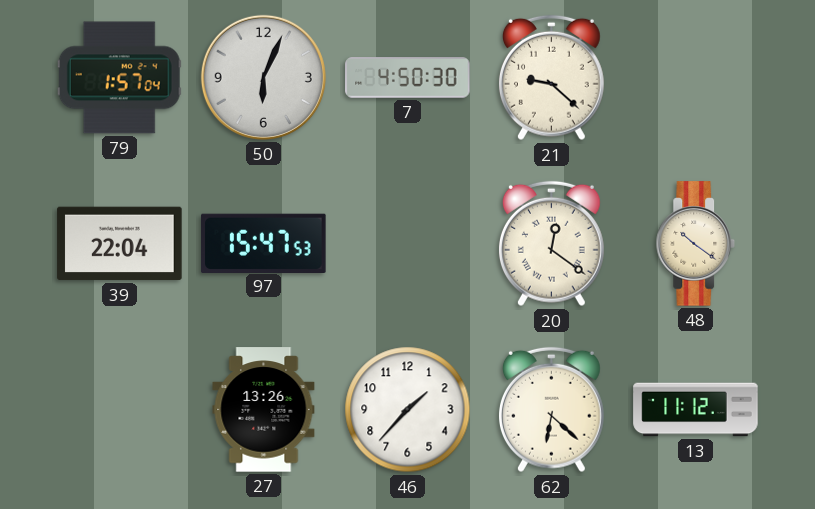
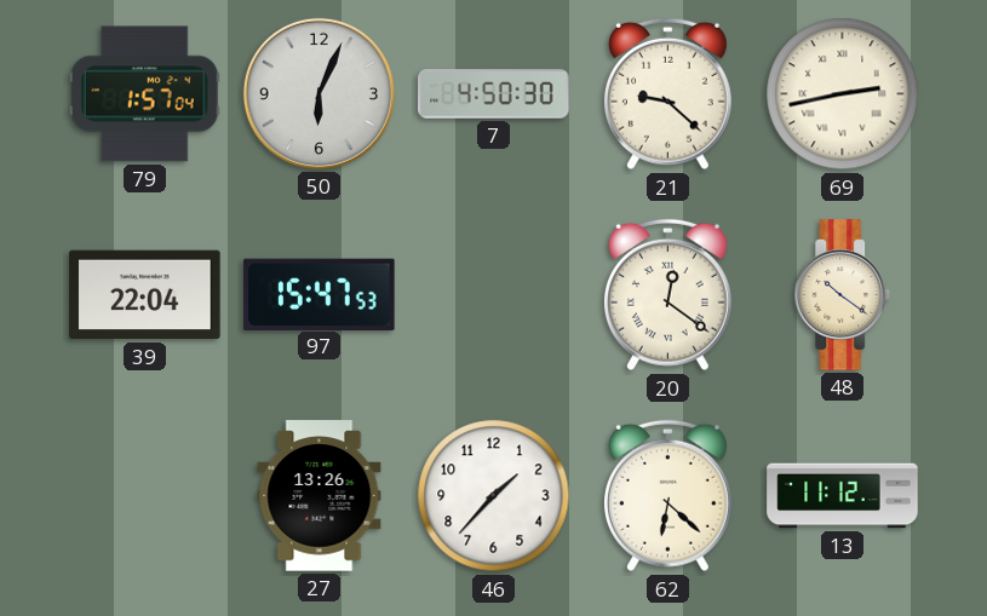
69: none -> 2:43
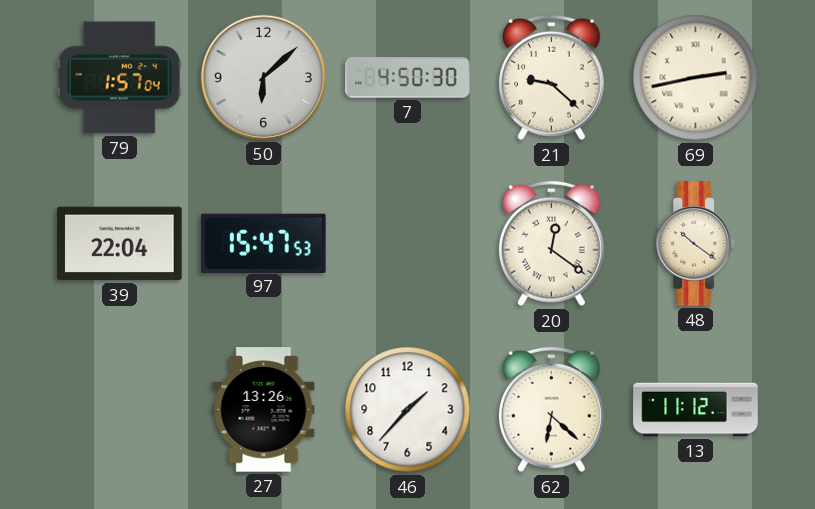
50: 6:04 -> 6:08
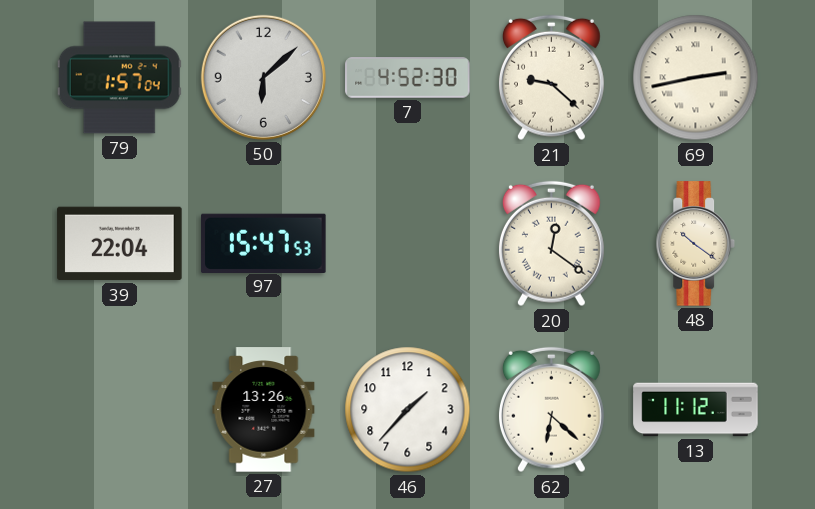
7: 4:50 -> 4:52
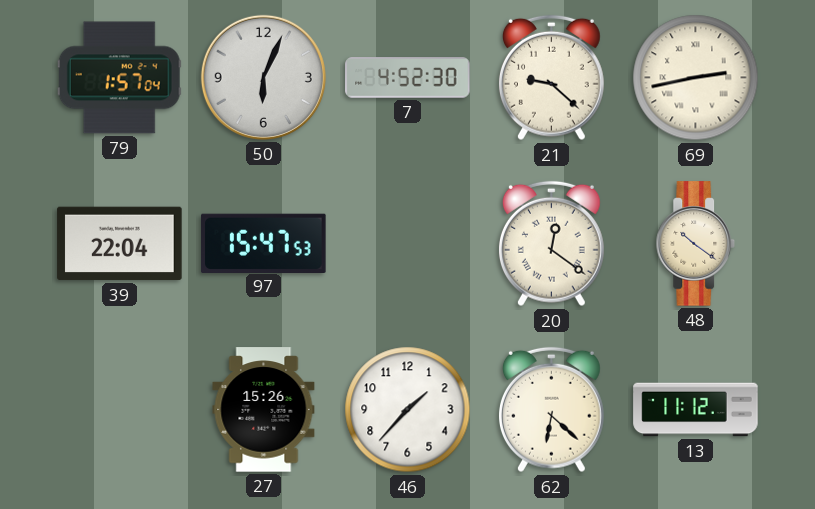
50: 6:08 -> 6:04
27: 13:26 -> 15:26
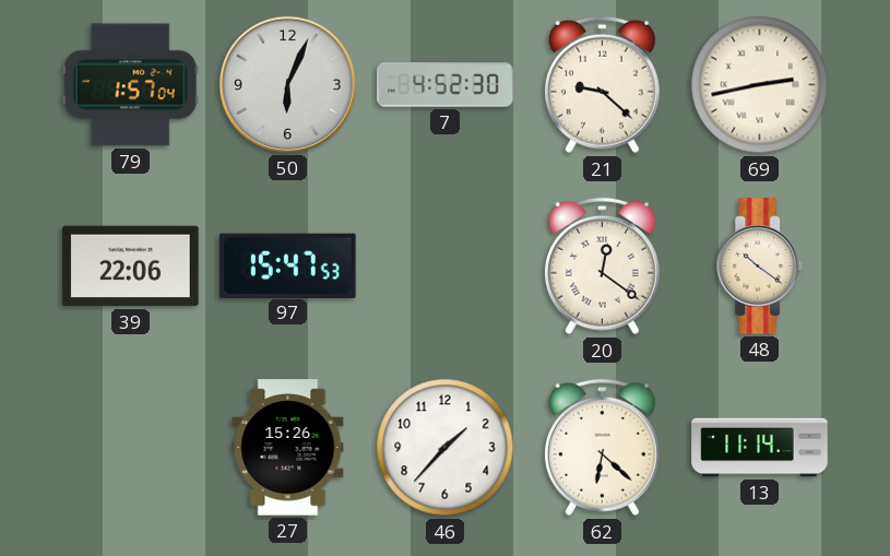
39: 22:04 -> 22:06
13: 11:12 -> 11:14
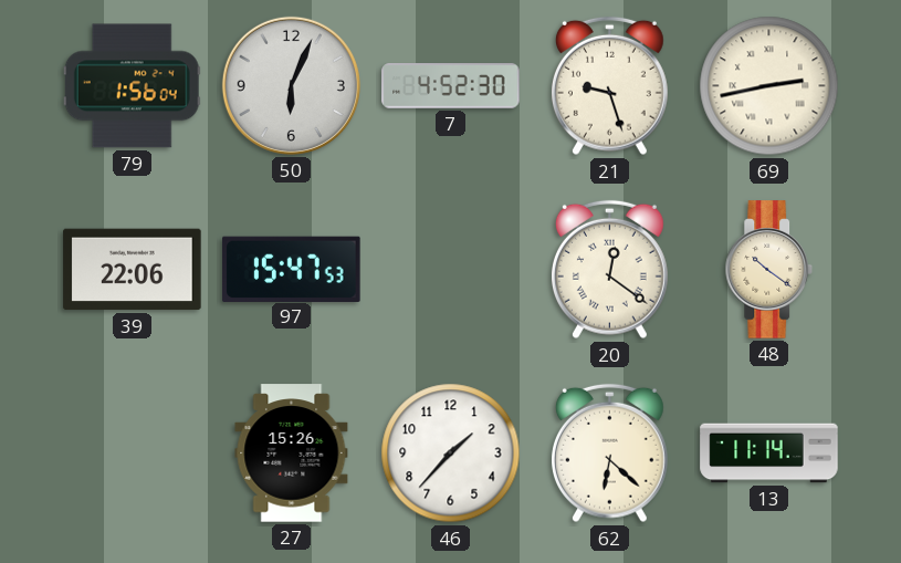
79: 1:57 -> 1:56
21: 9:22 -> 9:27
